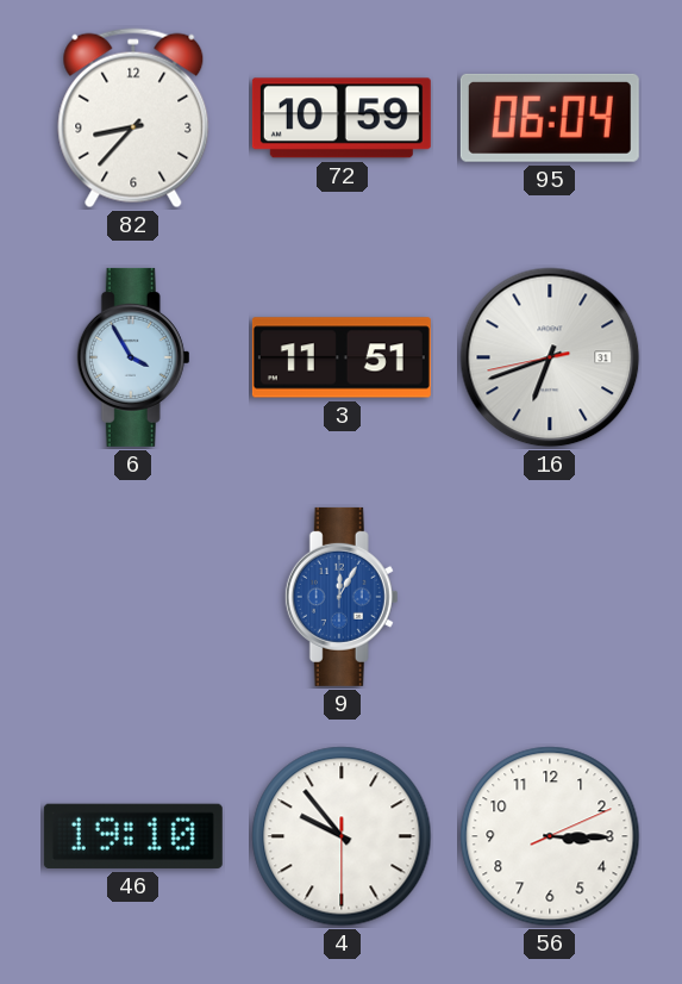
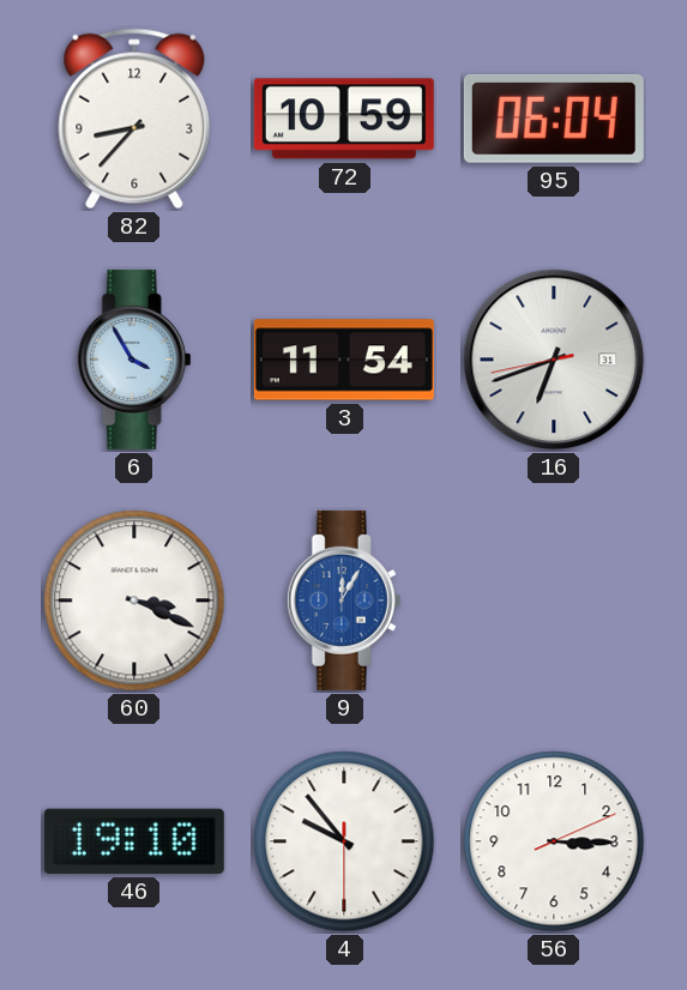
3: 11:51 -> 11:54
60: none -> 3:19
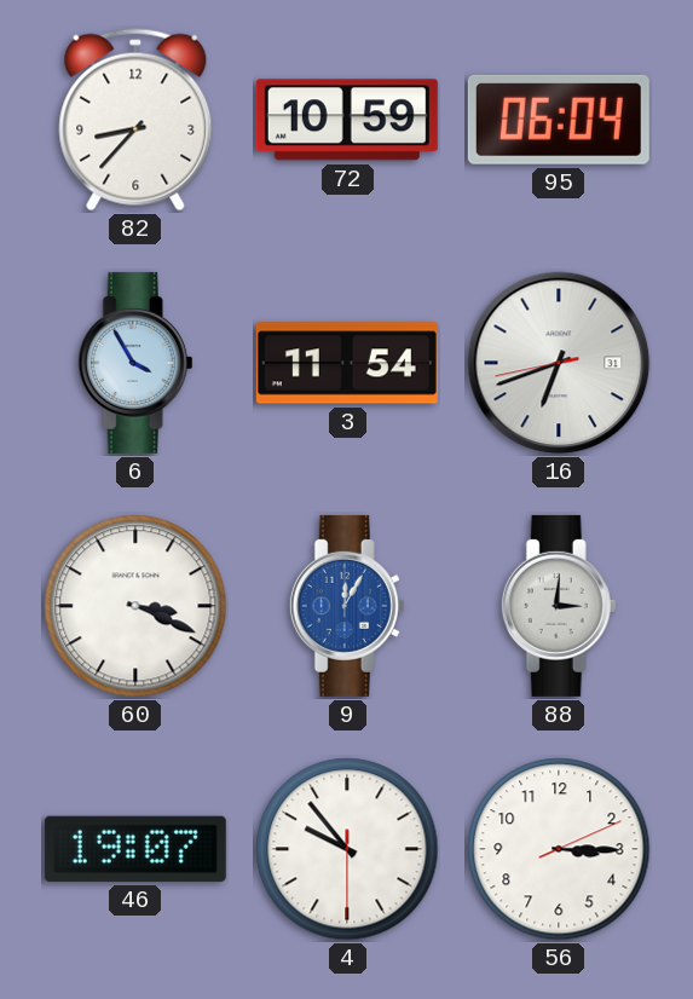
88: none -> 3:01
46: 19:10 -> 19:07
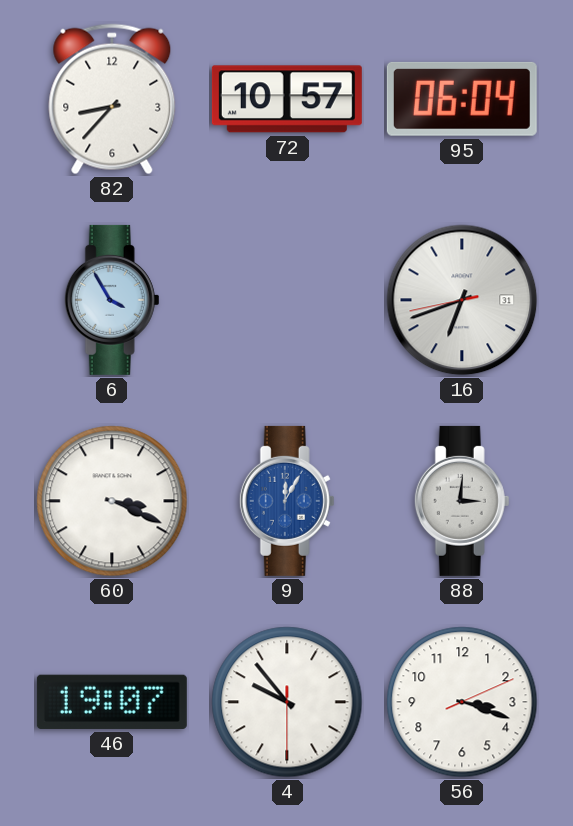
72: 10:59 -> 10:57
3: 11:54 -> none
56: 3:15 -> 3:18
